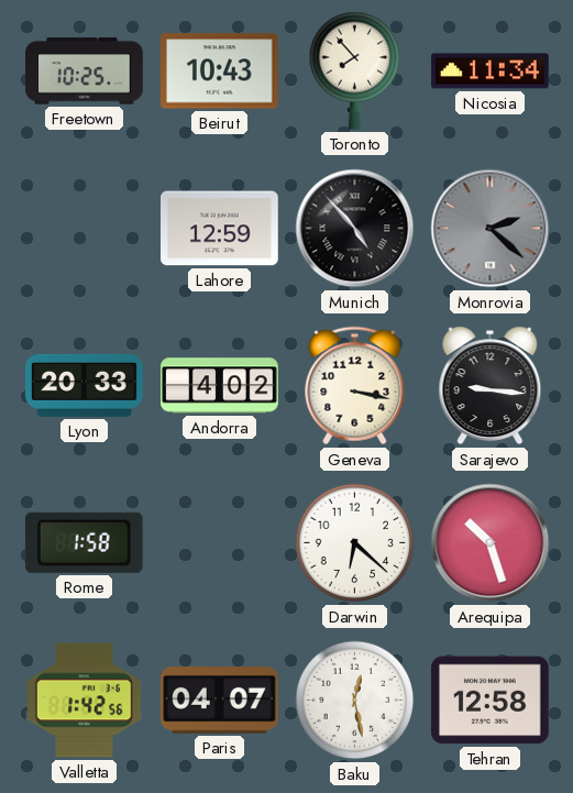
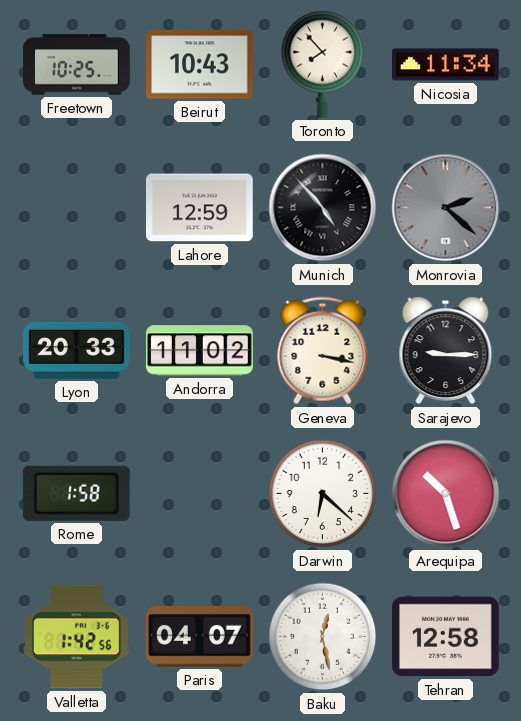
Andorra: 4:02 -> 11:02
Sarajevo: 9:16 -> 9:15
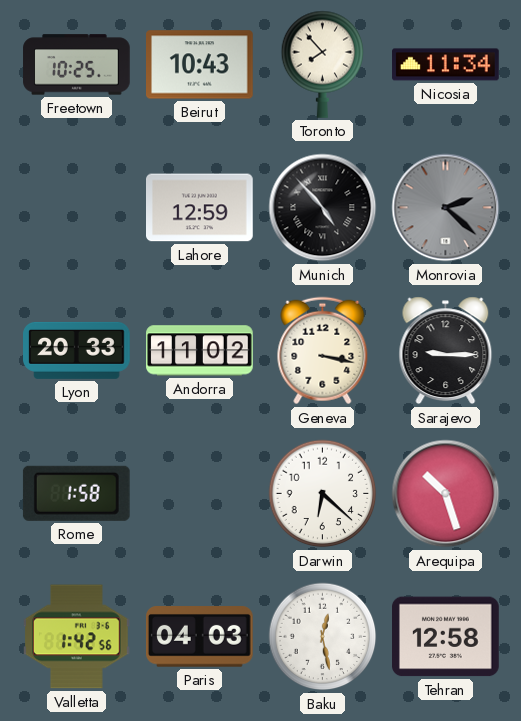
Paris: 04:07 -> 04:03
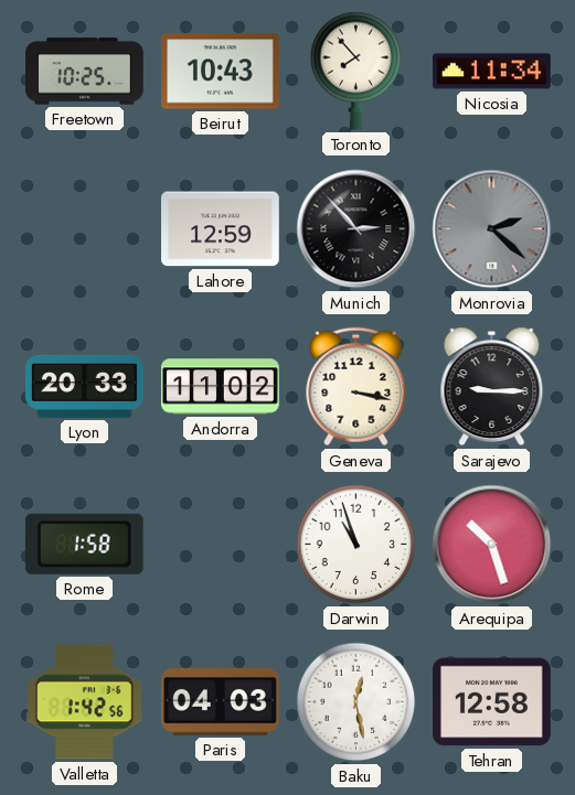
Munich: 4:53 -> 2:53
Darwin: 6:22 -> 10:57
